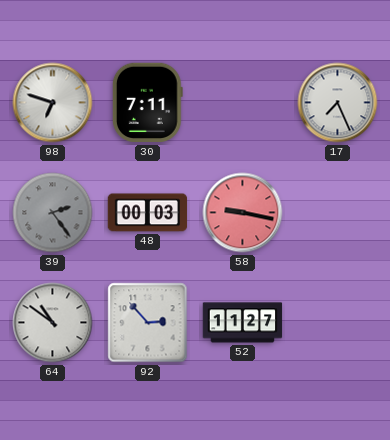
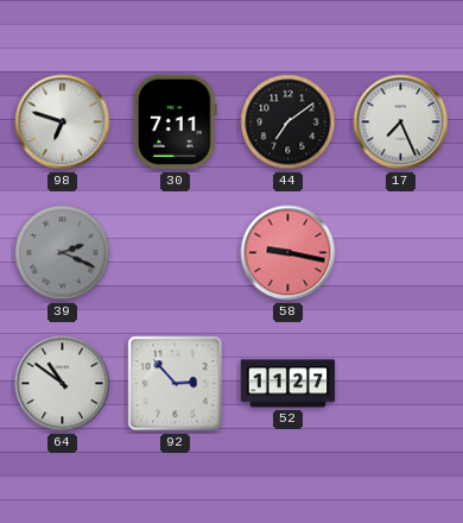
44: none -> 7:09
39: 2:24 -> 2:19
48: 00:03 -> none
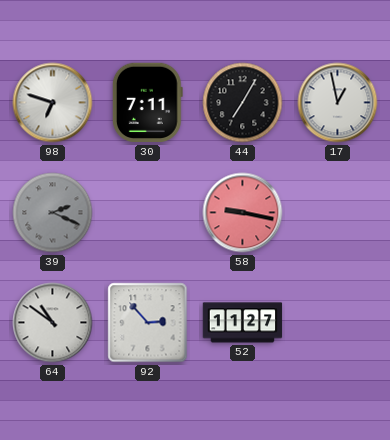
44: 7:09 -> 7:05
17: 7:26 -> 12:58
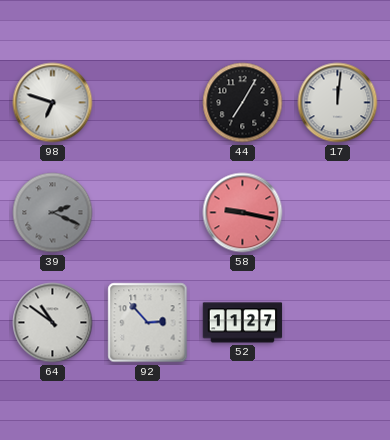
30: 7:11 -> none
17: 12:58 -> 12:01
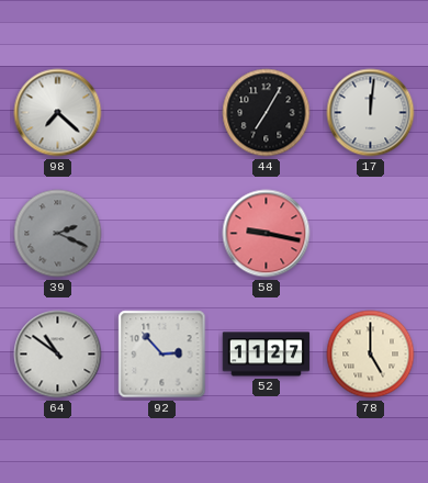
98: 6:48 -> 7:22
78: none -> 5:00
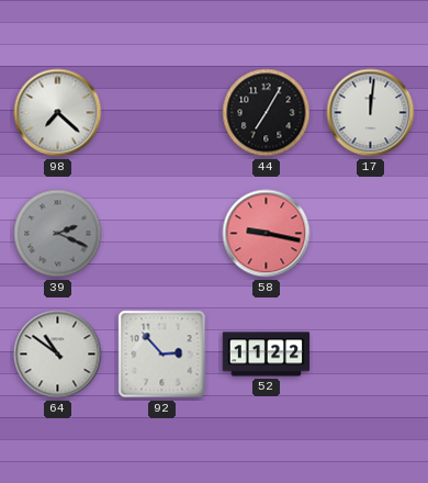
52: 11:27 -> 11:22
78: 5:00 -> none
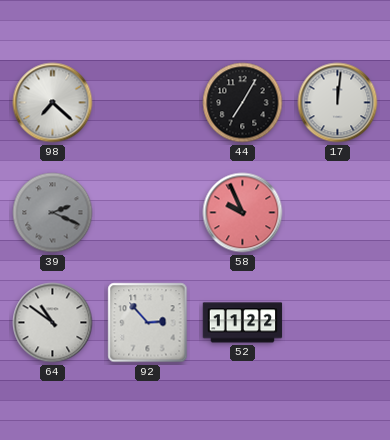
58: 9:17 -> 9:56
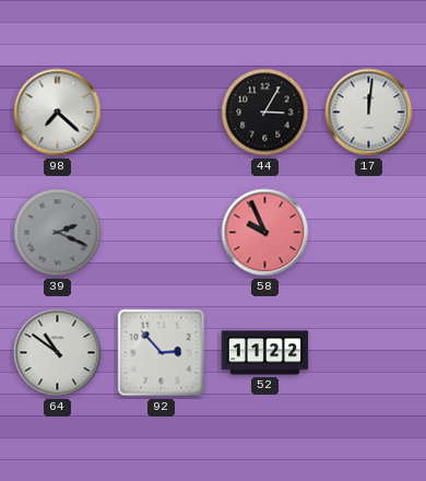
44: 7:05 -> 3:05
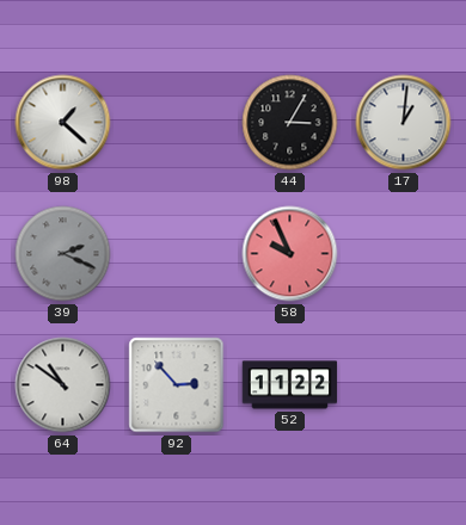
98: 7:22 -> 1:22
17: 12:01 -> 1:01
